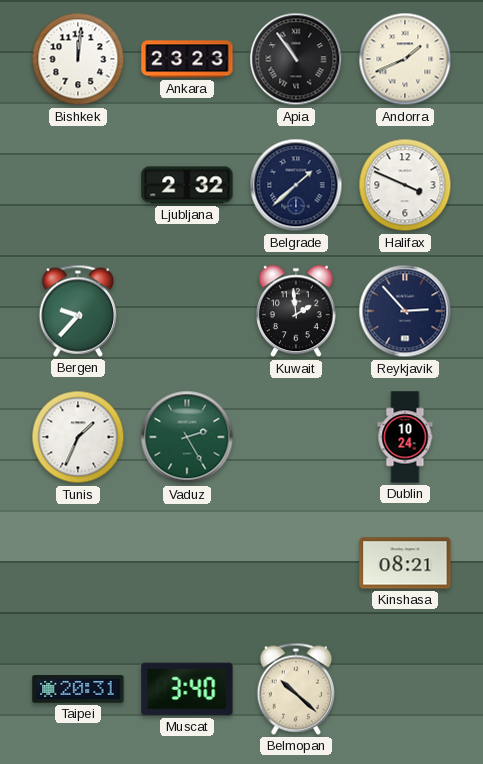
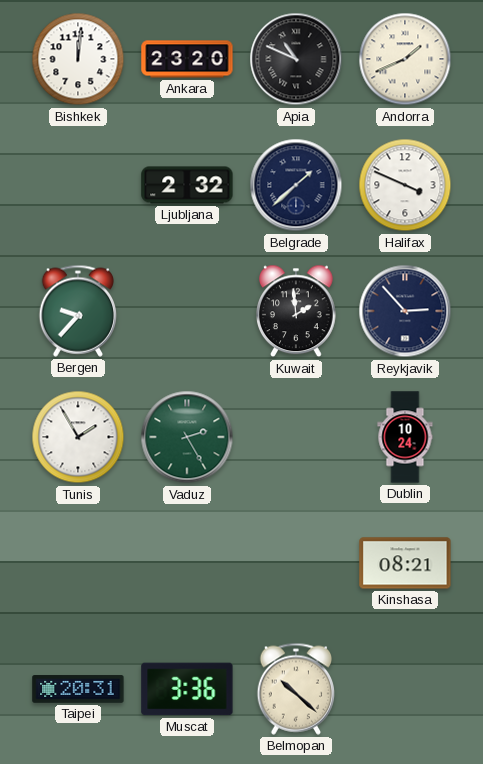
Ankara: 23:23 -> 23:20
Apia: 10:54 -> 10:49
Tunis: 1:34 -> 1:55
Muscat: 3:40 -> 3:36
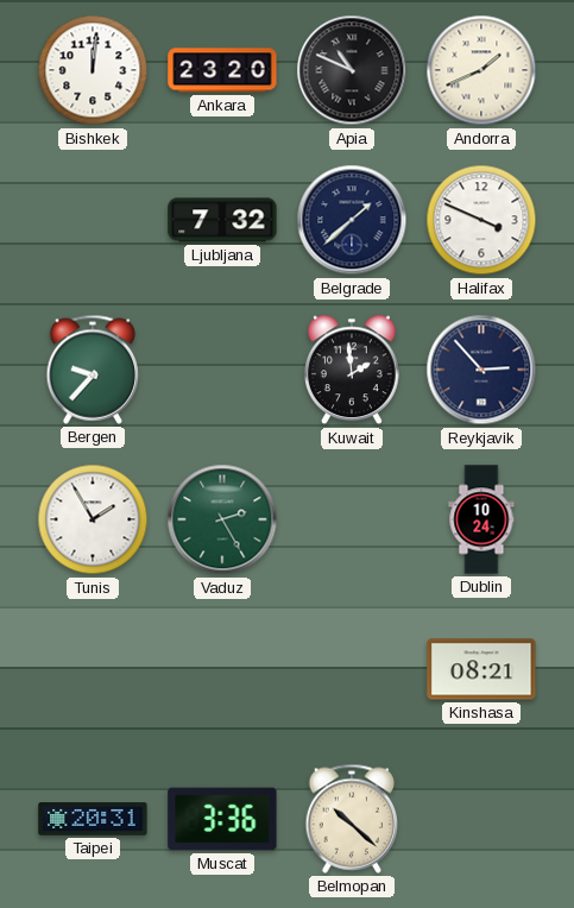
Ljubljana: 2:32 -> 7:32
